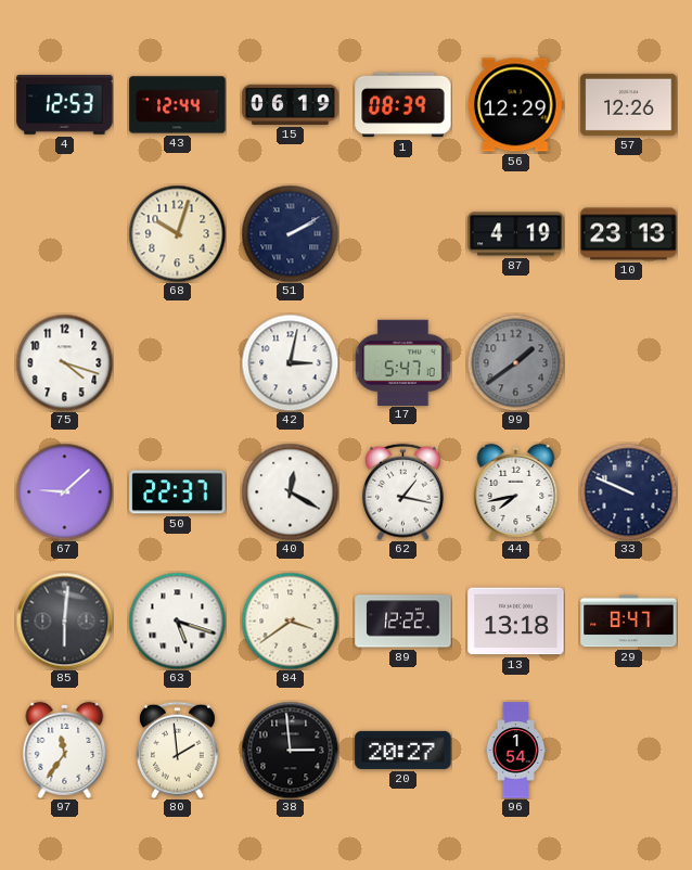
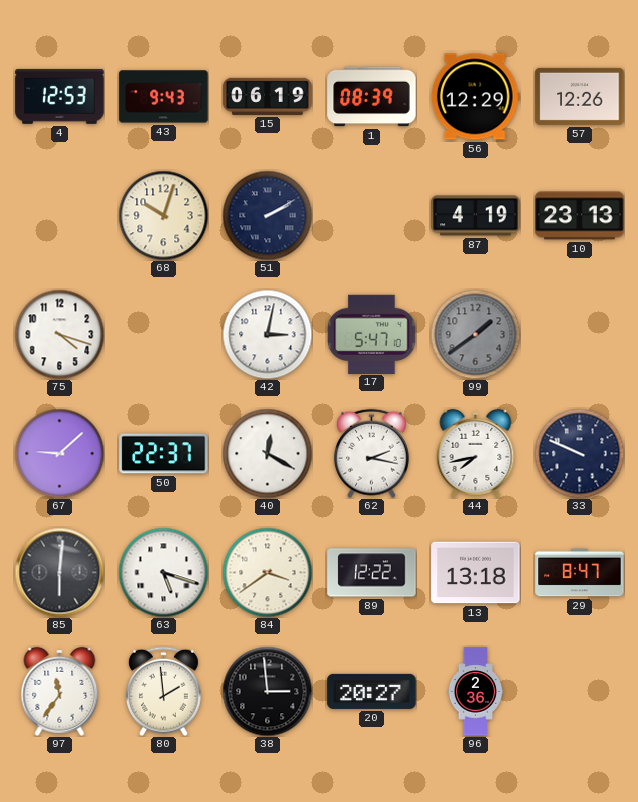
43: 12:44 -> 9:43
62: 1:17 -> 2:17
96: 1:54 -> 2:36
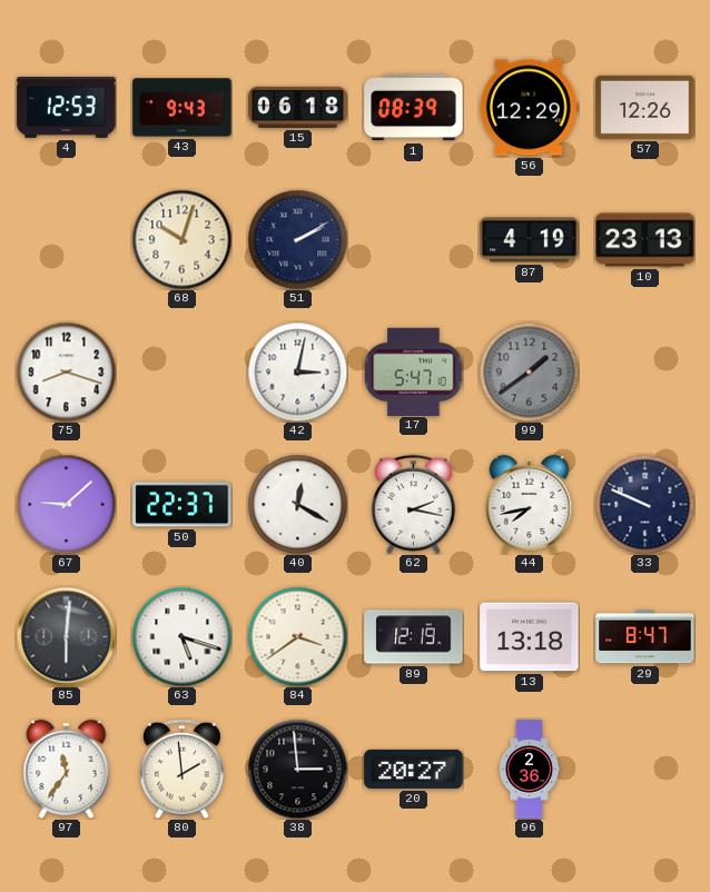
15: 06:19 -> 06:18
75: 4:18 -> 8:18
89: 12:22 -> 12:19
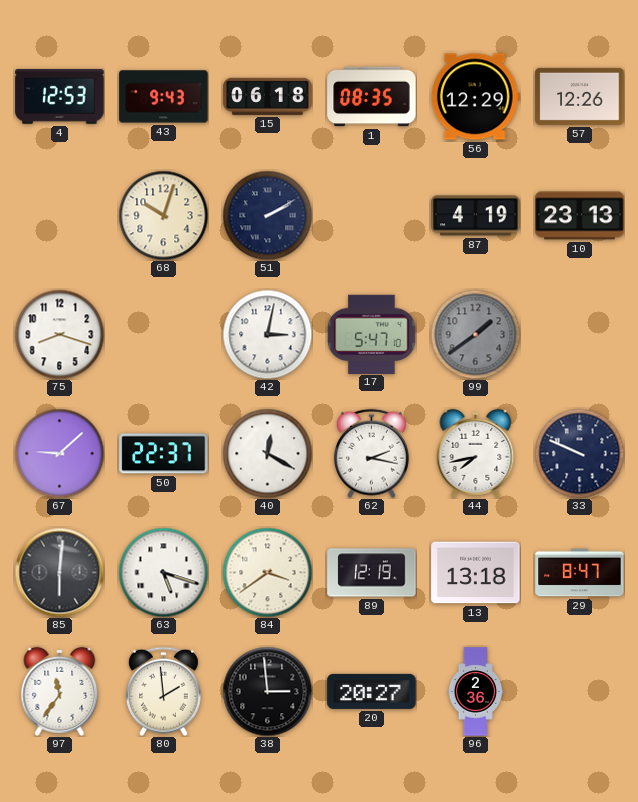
1: 08:39 -> 08:35
